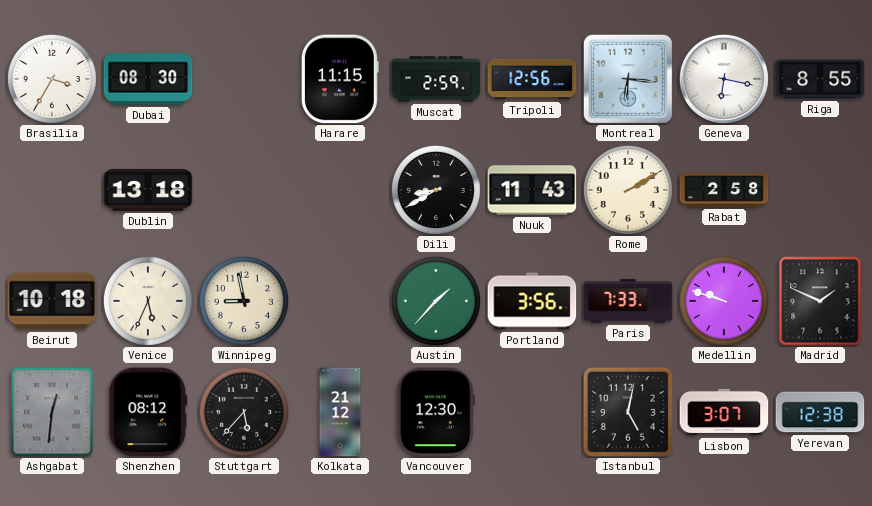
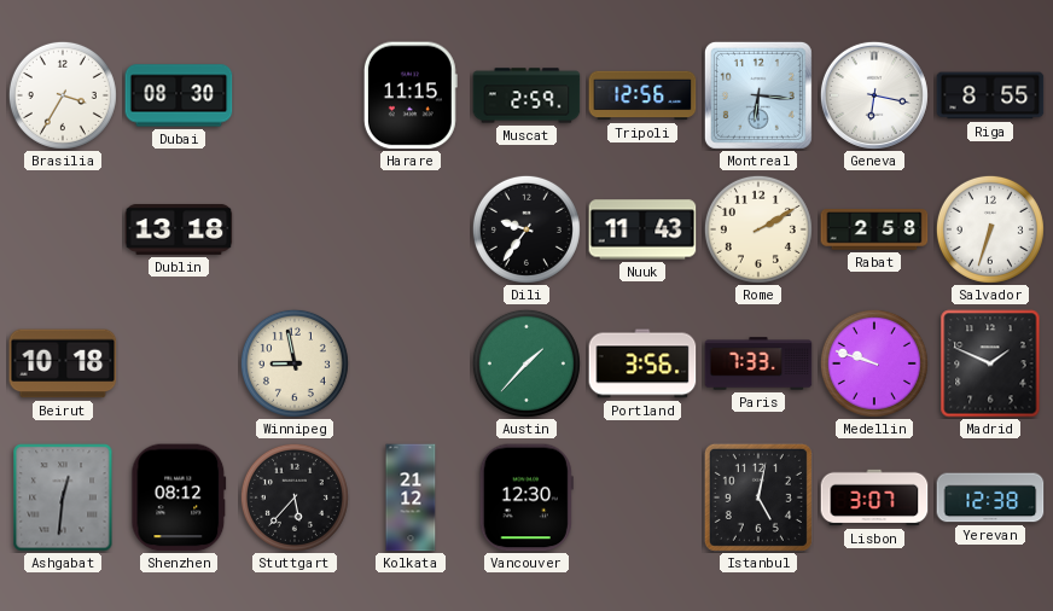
Dili: 8:40 -> 9:36
Salvador: none -> 6:33
Venice: 5:34 -> none
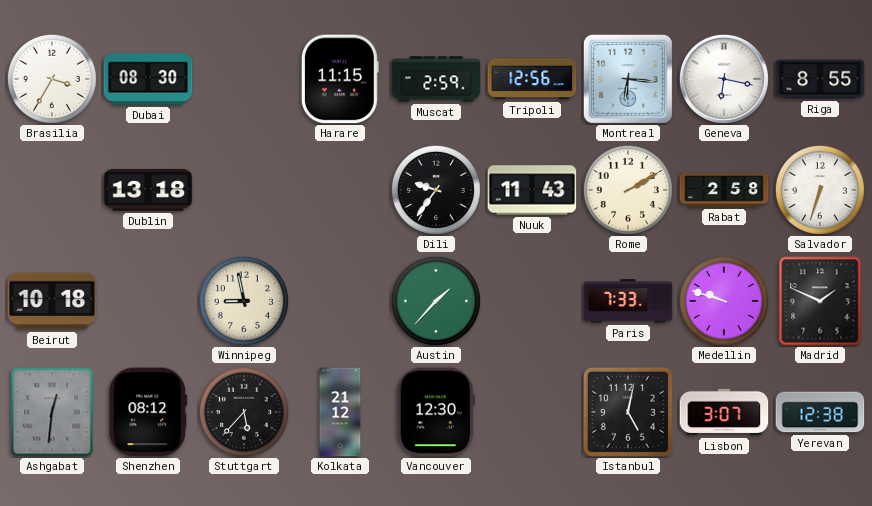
Portland: 3:56 -> none
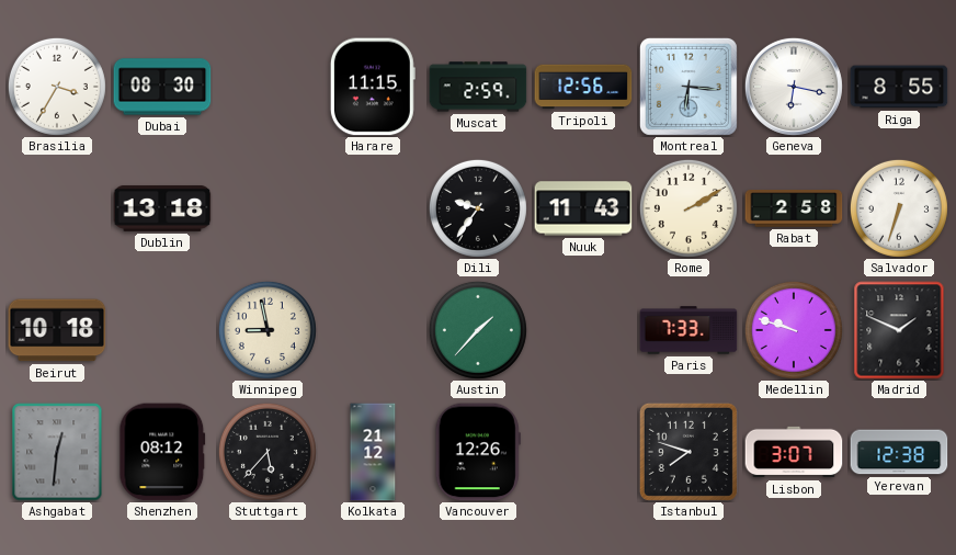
Vancouver: 12:30 -> 12:26
Istanbul: 5:02 -> 7:48
